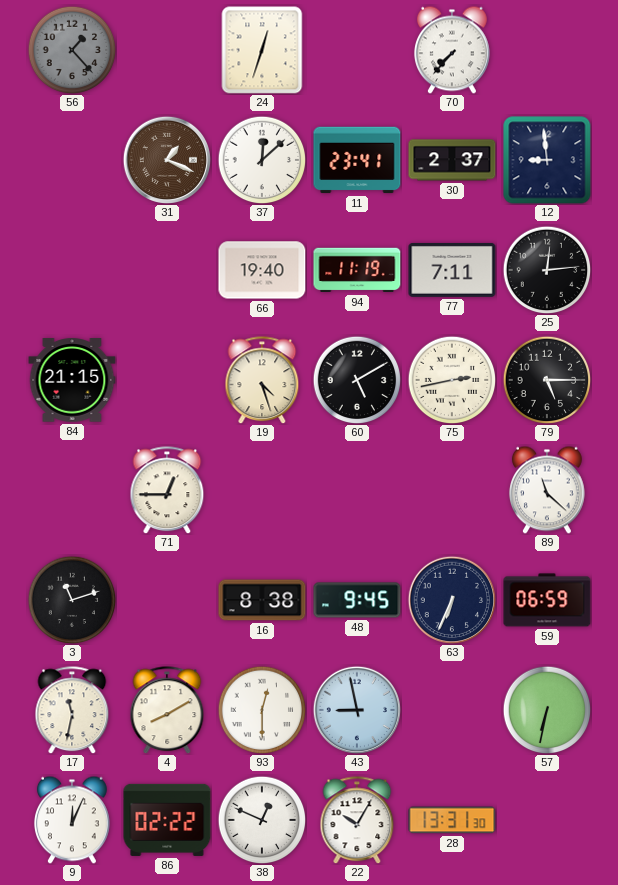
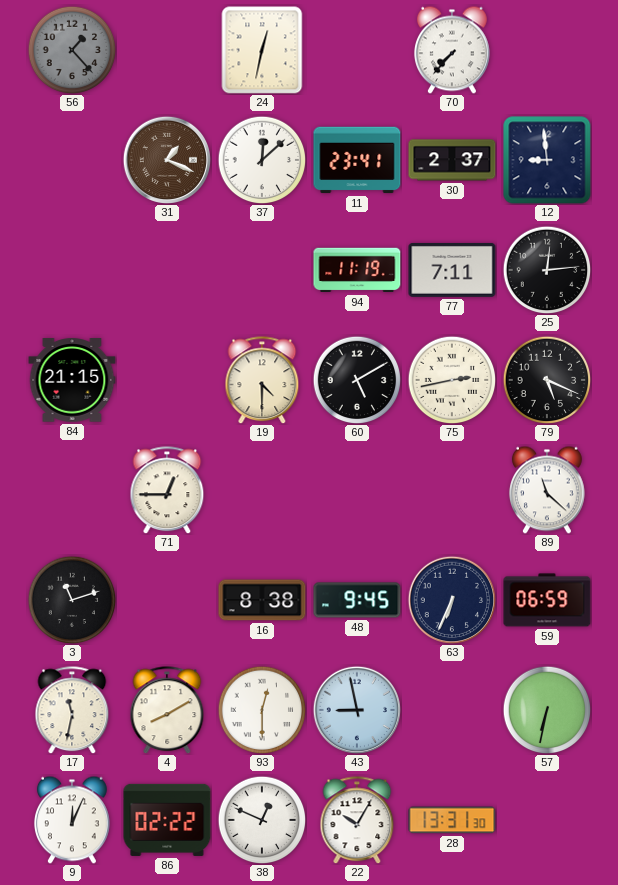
24: 12:33 -> 12:32
66: 19:40 -> none
19: 4:27 -> 4:30
79: 5:15 -> 5:19
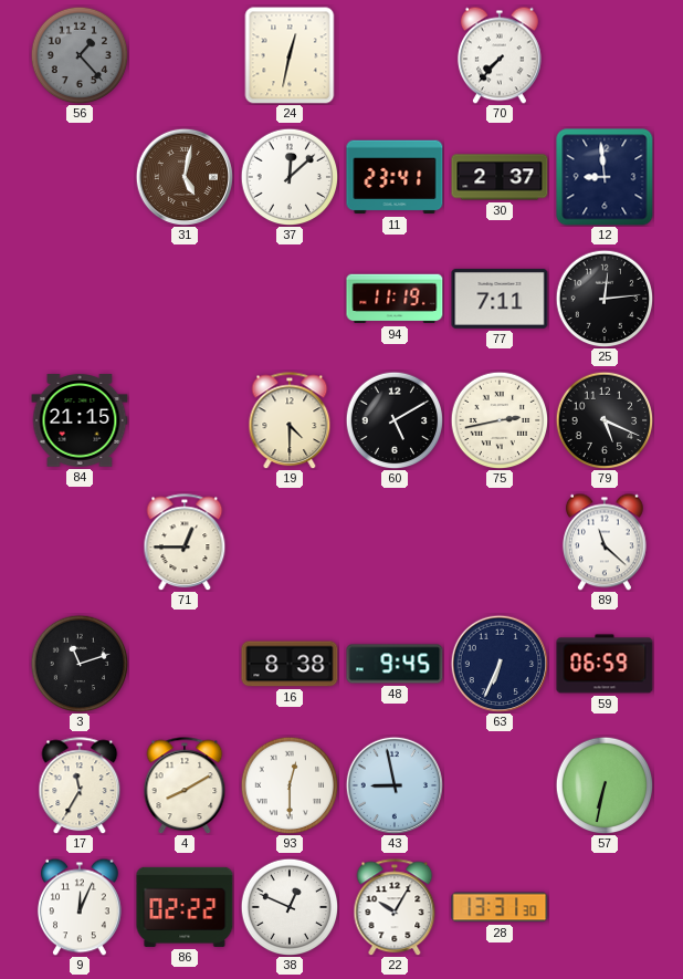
31: 1:19 -> 5:02
17: 11:32 -> 11:35
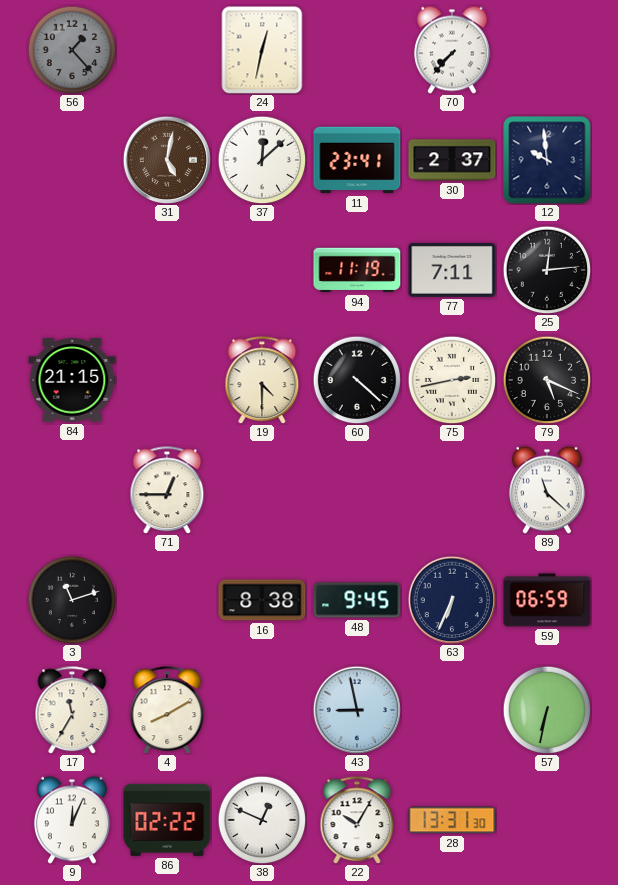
12: 8:59 -> 9:59
60: 5:10 -> 4:22
93: 12:30 -> none
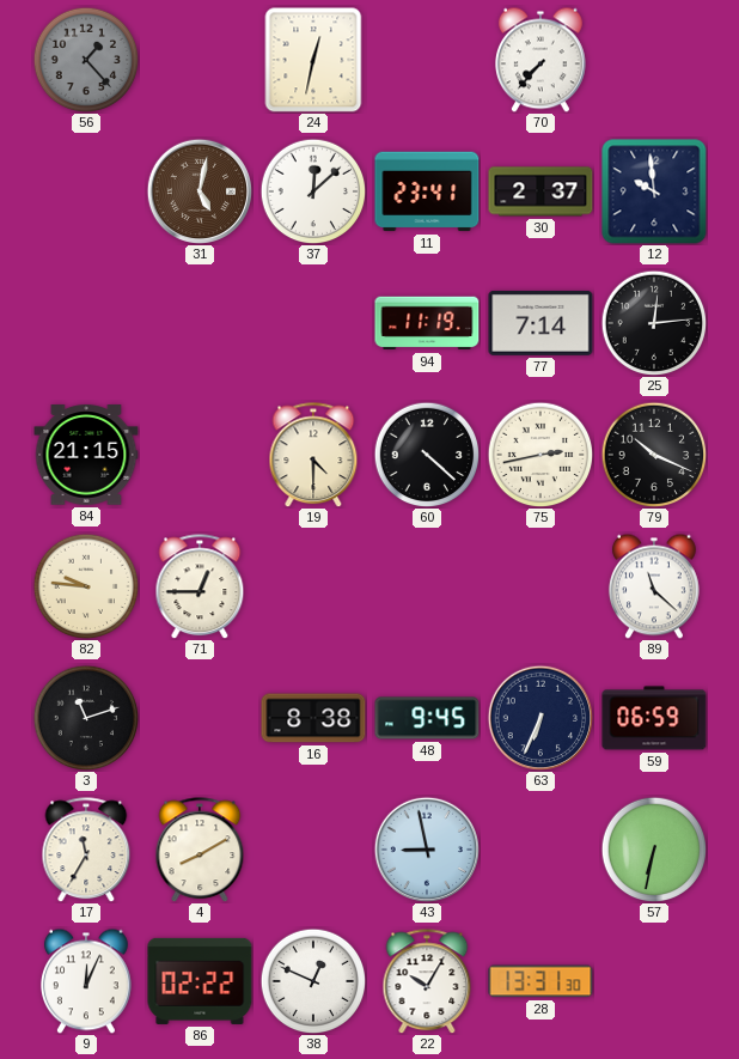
77: 7:11 -> 7:14
79: 5:19 -> 10:19
82: none -> 9:46
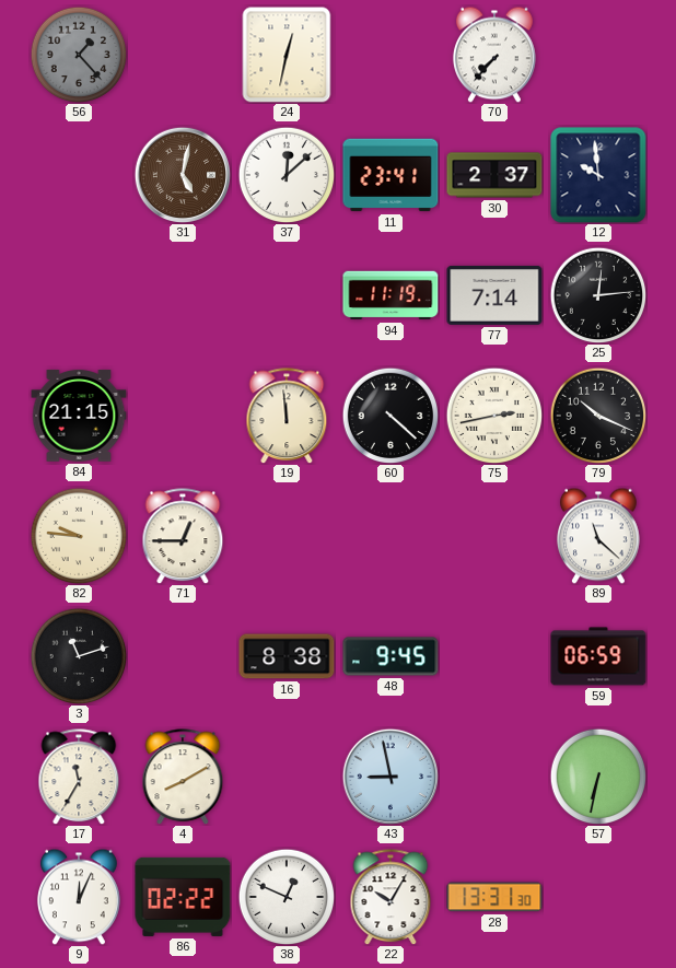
19: 4:30 -> 11:59
63: 6:34 -> none
